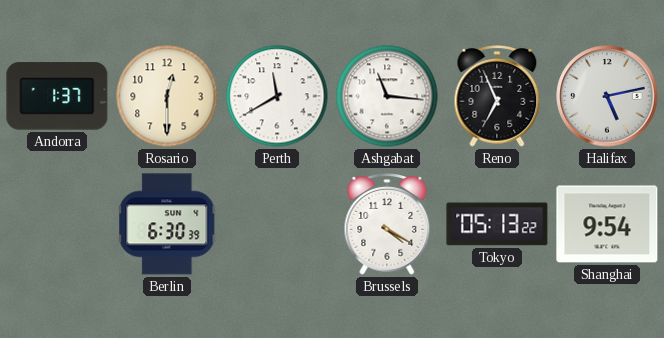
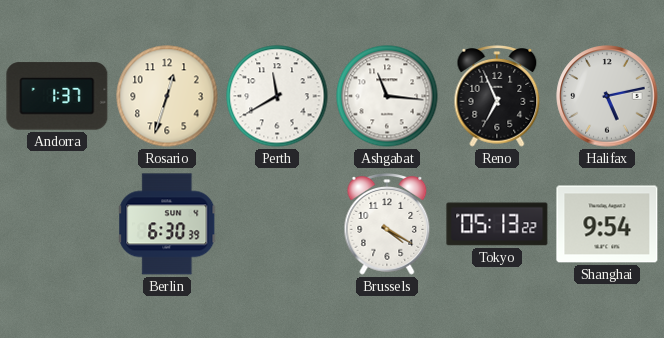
Rosario: 12:30 -> 12:33
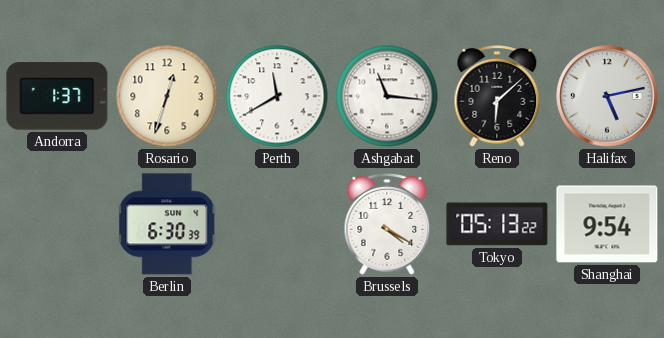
Reno: 6:56 -> 6:08
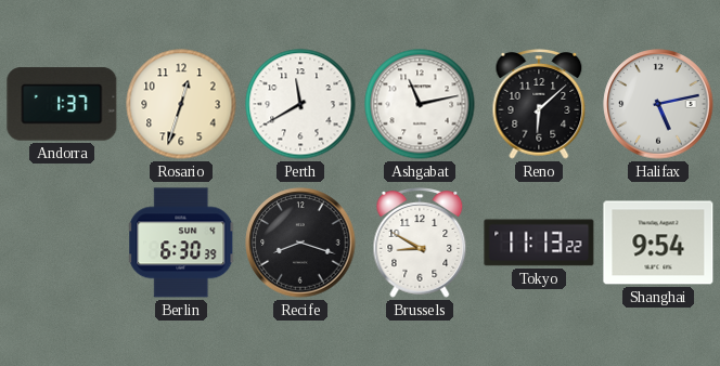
Ashgabat: 11:16 -> 11:13
Recife: none -> 8:18
Brussels: 4:20 -> 8:50
Tokyo: 05:13 -> 11:13
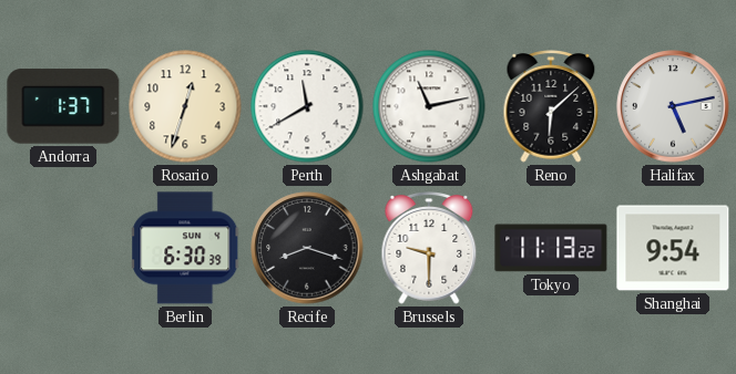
Brussels: 8:50 -> 9:30
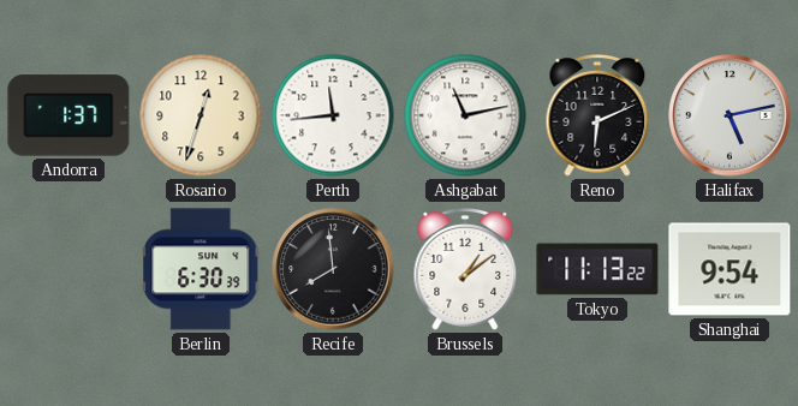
Perth: 11:40 -> 11:44
Reno: 6:08 -> 6:11
Recife: 8:18 -> 7:59
Brussels: 9:30 -> 1:09
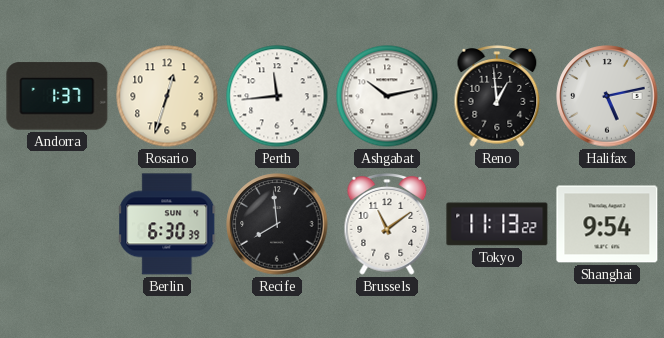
Ashgabat: 11:13 -> 10:13
Reno: 6:11 -> 12:59
Brussels: 1:09 -> 11:09
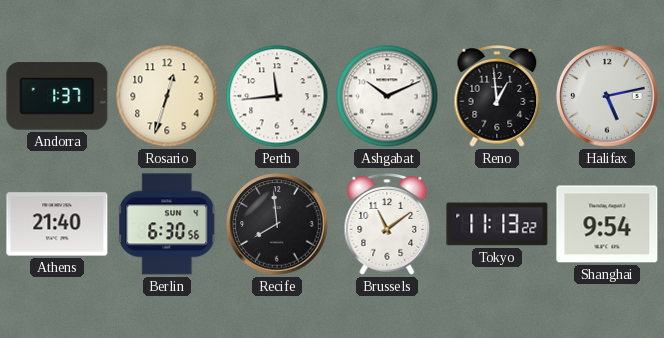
Ashgabat: 10:13 -> 10:11
Athens: none -> 21:40
Berlin: 6:30:39 -> 6:30:56
